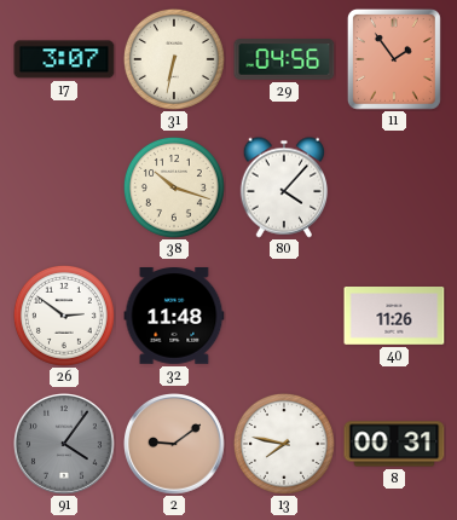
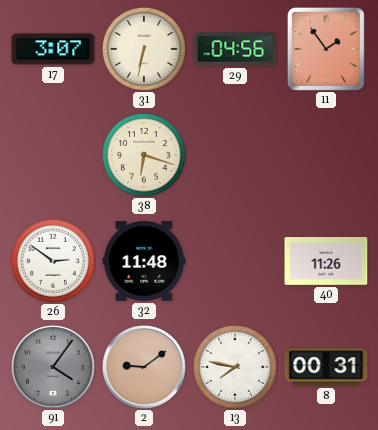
38: 10:18 -> 6:18
80: 4:07 -> none
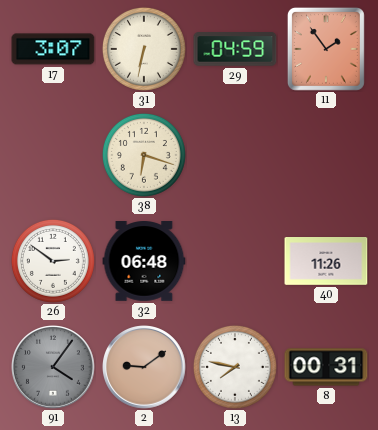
29: 04:56 -> 04:59
32: 11:48 -> 06:48
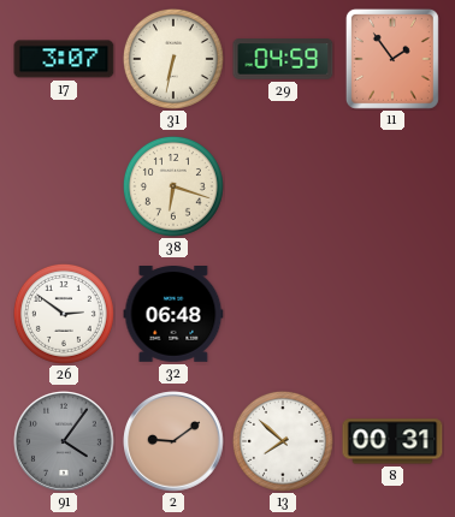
40: 11:26 -> none
13: 7:47 -> 7:52
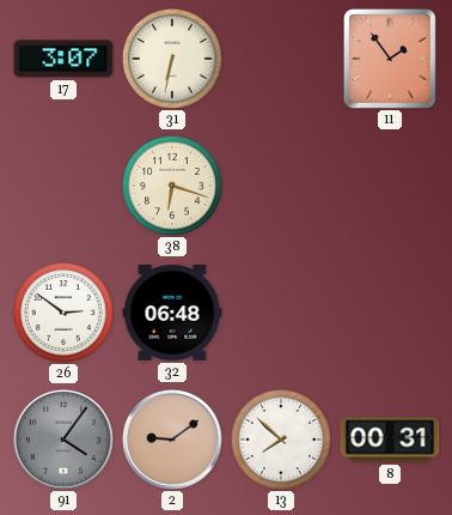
29: 04:59 -> none
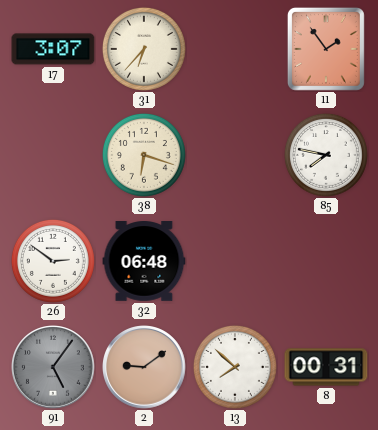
31: 6:32 -> 6:37
85: none -> 7:47
91: 4:06 -> 5:06
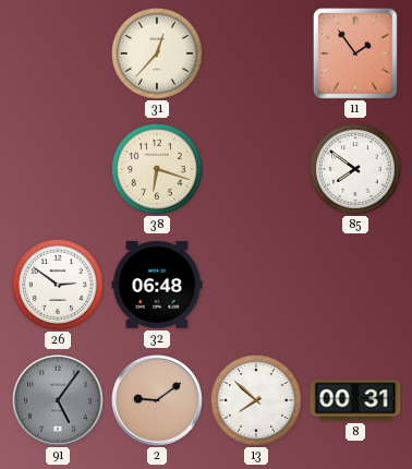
17: 3:07 -> none
31: 6:37 -> 12:37
85: 7:47 -> 7:51
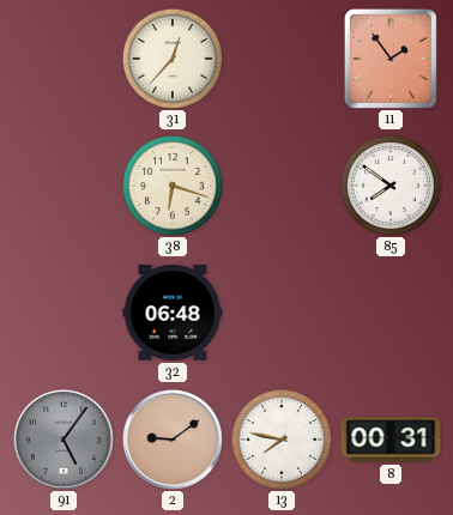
26: 2:51 -> none
13: 7:52 -> 7:47
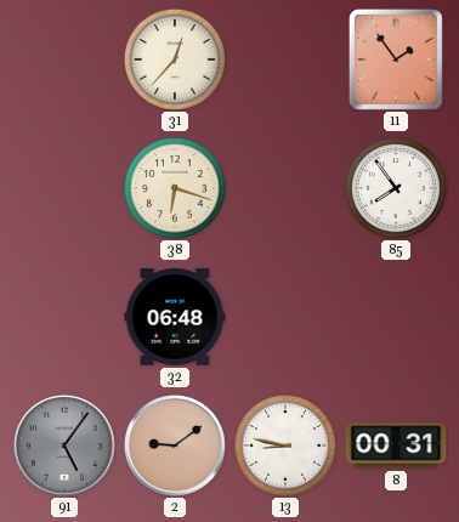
85: 7:51 -> 7:54
13: 7:47 -> 8:47
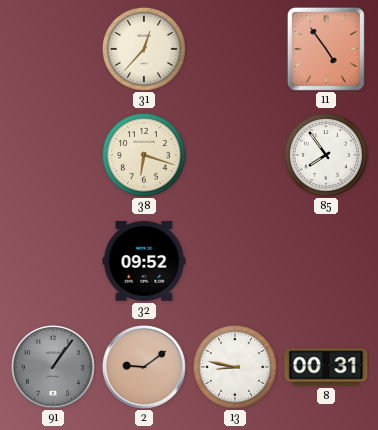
11: 1:54 -> 4:54
32: 06:48 -> 09:52
91: 5:06 -> 1:06
